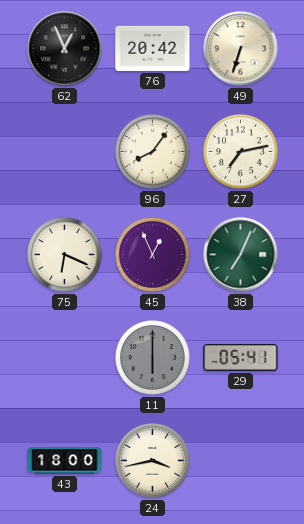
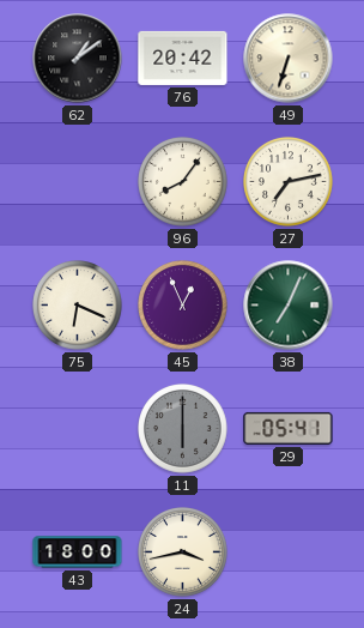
62: 12:56 -> 1:09
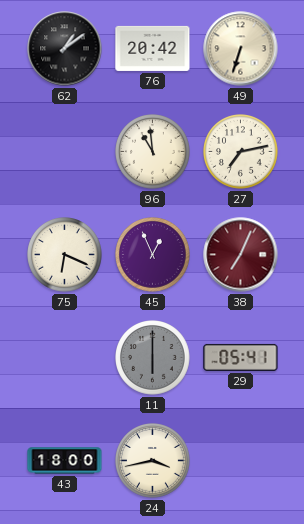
96: 8:06 -> 10:59
38 dial: green -> burgundy
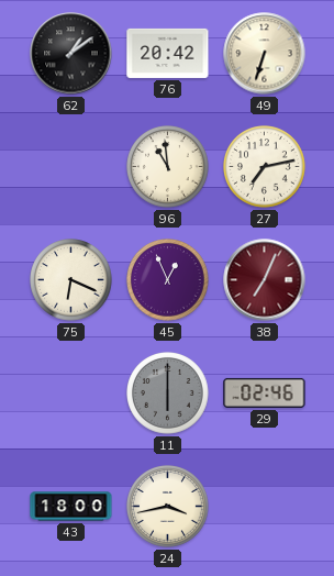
29: 05:41 -> 02:46
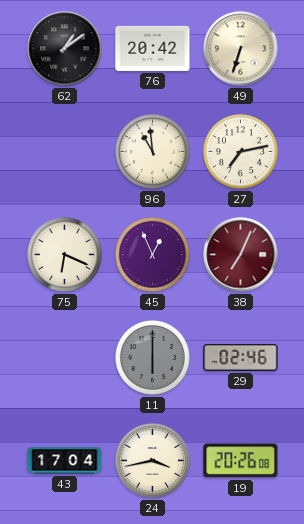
43: 18:00 -> 17:04
19: none -> 20:26
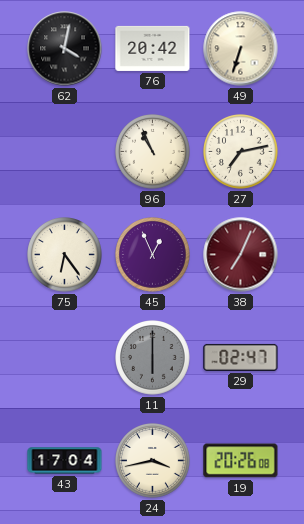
62: 1:09 -> 4:02
96: 10:59 -> 10:56
75: 6:19 -> 6:24
29: 02:46 -> 02:47
